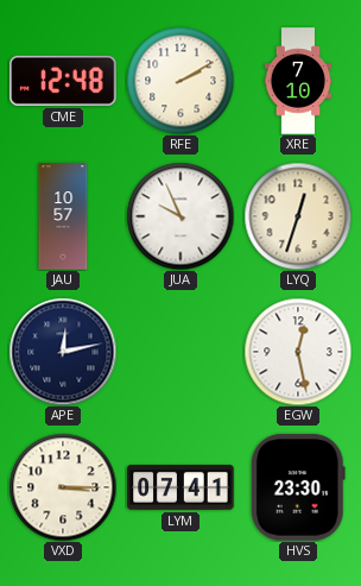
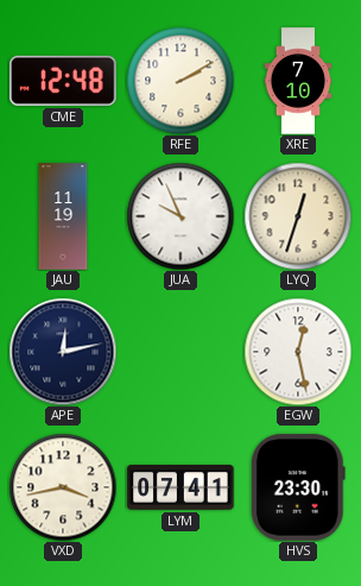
JAU: 10:57 -> 11:19
VXD: 3:15 -> 3:43
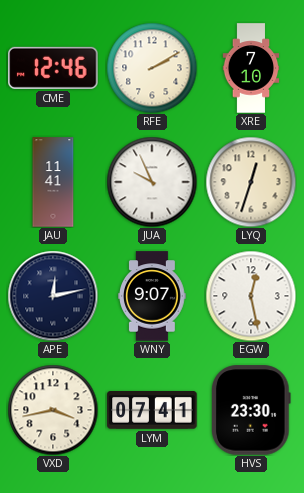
CME: 12:48 -> 12:46
JAU: 11:19 -> 11:41
WNY: none -> 9:07
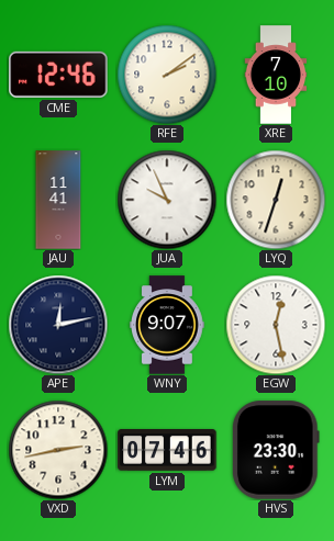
RFE: 2:10 -> 2:09
VXD: 3:43 -> 2:43
LYM: 07:41 -> 07:46
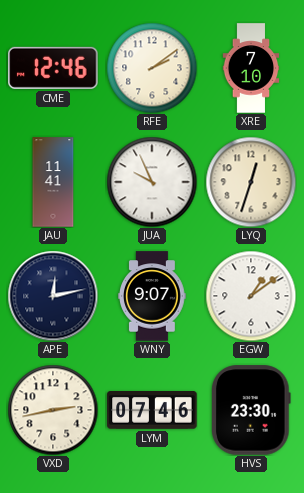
EGW: 12:28 -> 1:09
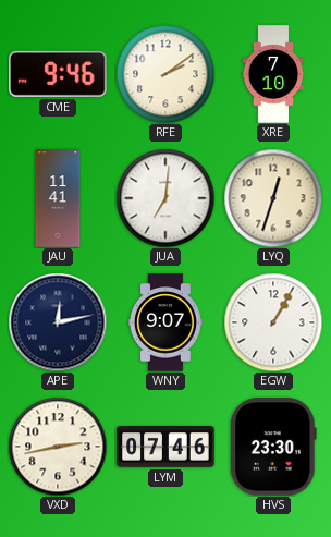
CME: 12:46 -> 9:46
JUA: 9:56 -> 7:01
EGW: 1:09 -> 1:05
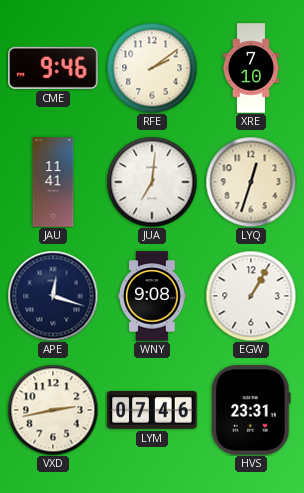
APE: 12:13 -> 12:18
WNY: 9:07 -> 9:08
HVS: 23:30 -> 23:31
